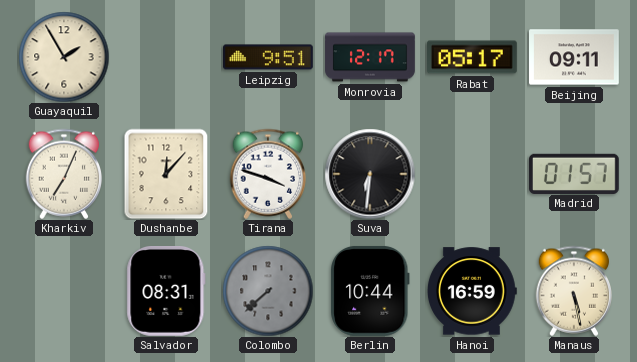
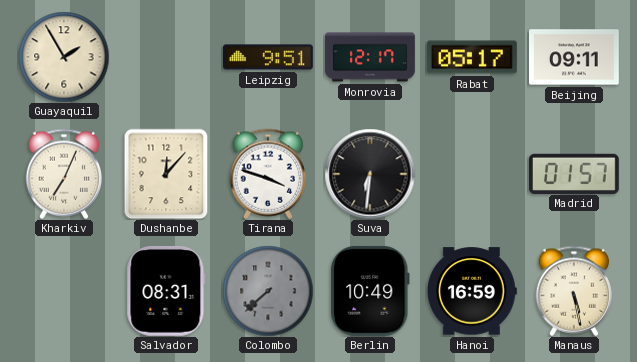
Berlin: 10:44 -> 10:49
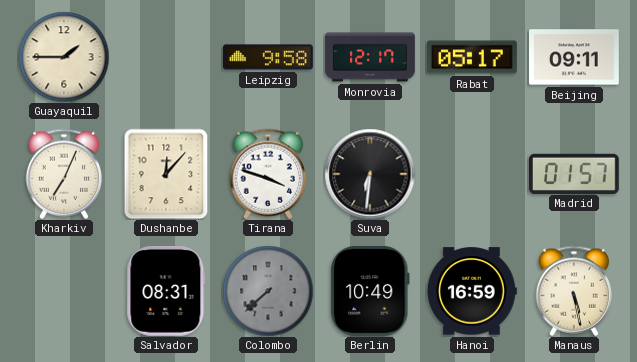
Guayaquil: 1:55 -> 1:45
Leipzig: 9:51 -> 9:58
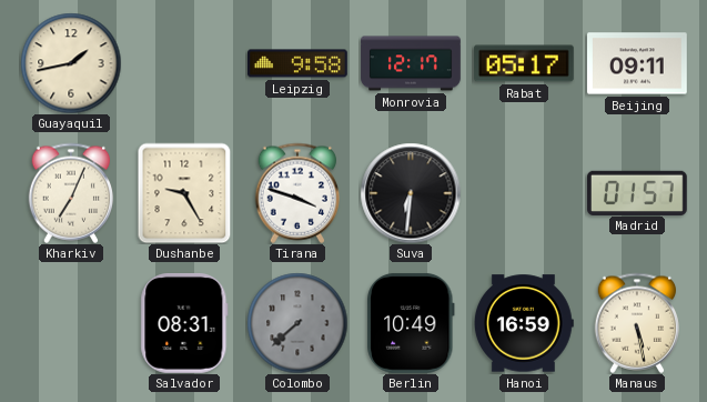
Guayaquil: 1:45 -> 1:43
Dushanbe: 12:07 -> 9:25
